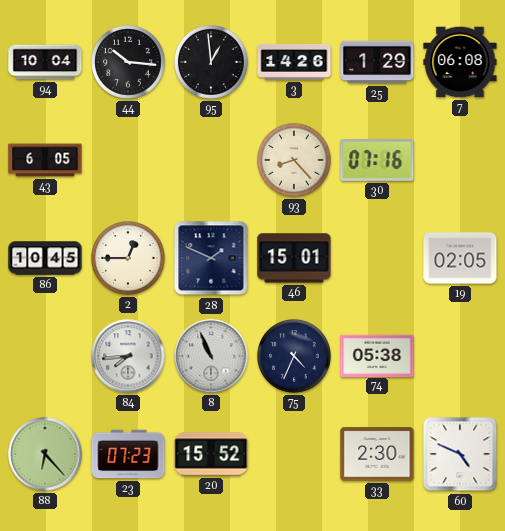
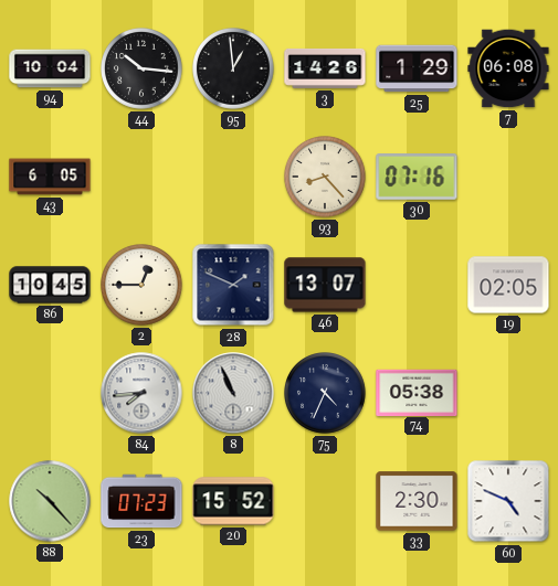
46: 15:01 -> 13:07
88: 6:23 -> 10:23
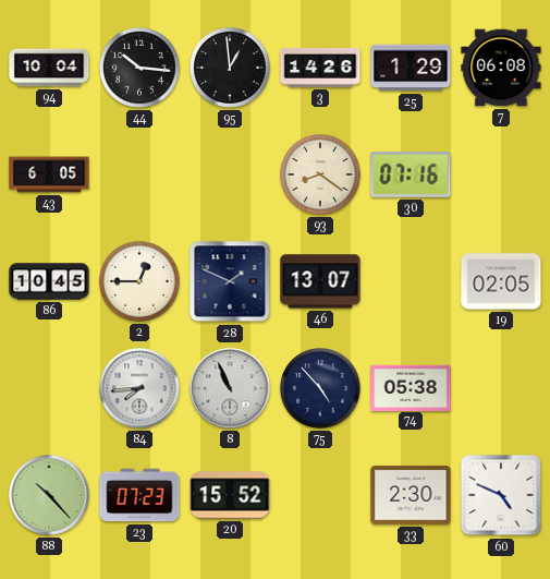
93: 8:23 -> 8:21
75: 4:34 -> 4:53
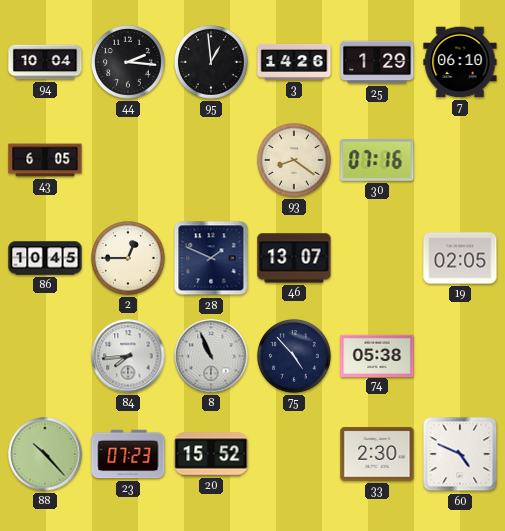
44: 10:16 -> 2:16
7: 06:08 -> 06:10
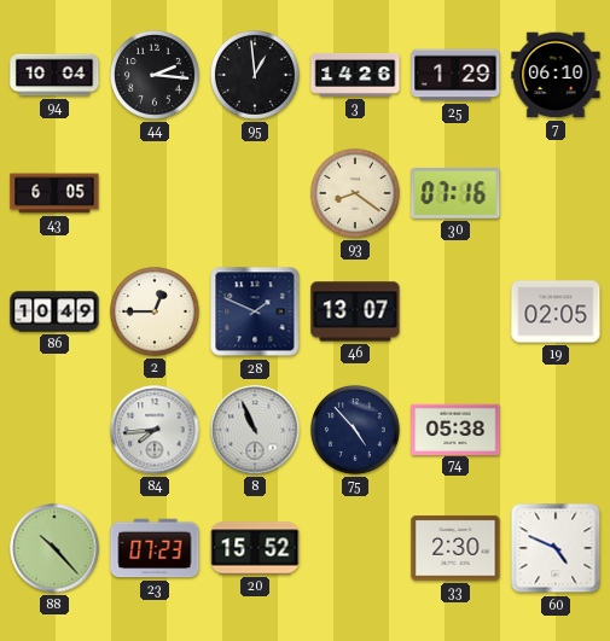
86: 10:45 -> 10:49
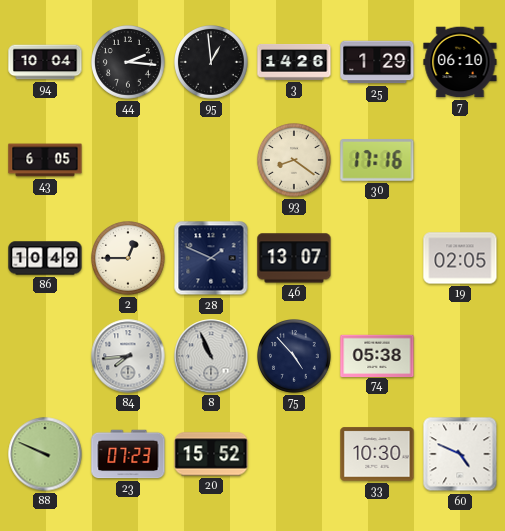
30: 07:16 -> 17:16
88: 10:23 -> 9:49
33: 2:30 -> 10:30
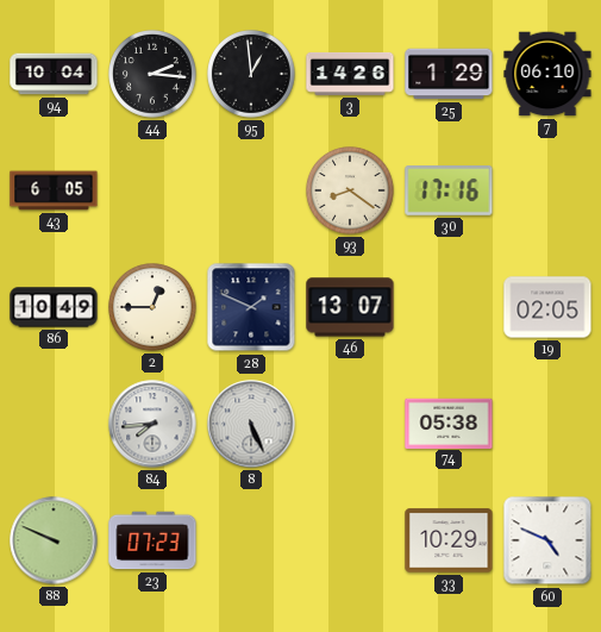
8: 10:56 -> 5:26
75: 4:53 -> none
20: 15:52 -> none
33: 10:30 -> 10:29
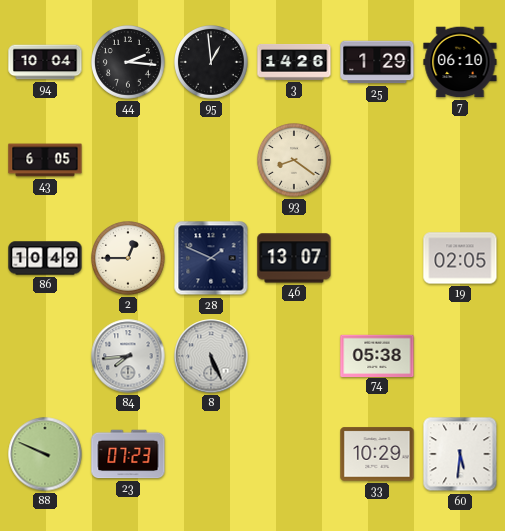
30: 17:16 -> none
60: 4:49 -> 5:31
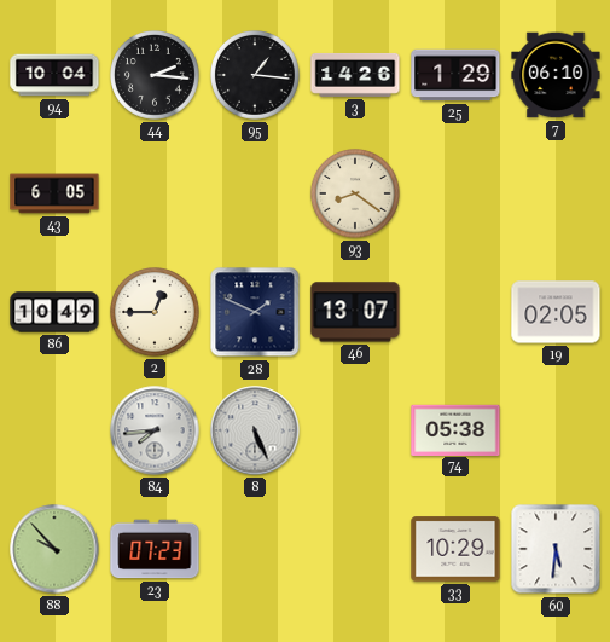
95: 12:59 -> 1:16
88: 9:49 -> 9:53
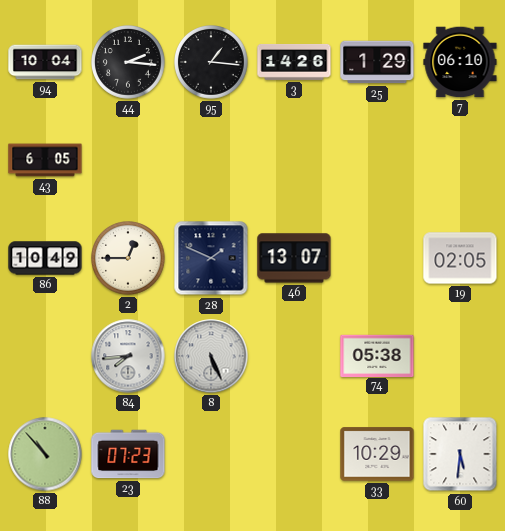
93: 8:21 -> none
88: 9:53 -> 10:53
